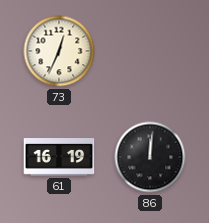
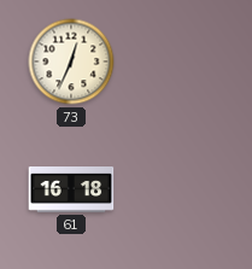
61: 16:19 -> 16:18
86: 12:01 -> none
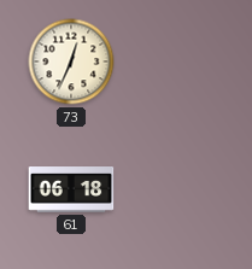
61: 16:18 -> 06:18
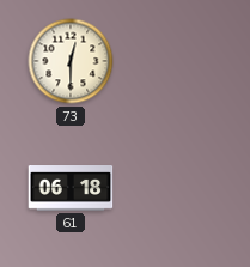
73: 12:34 -> 12:30
